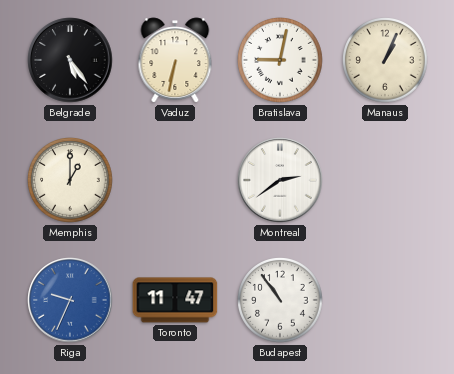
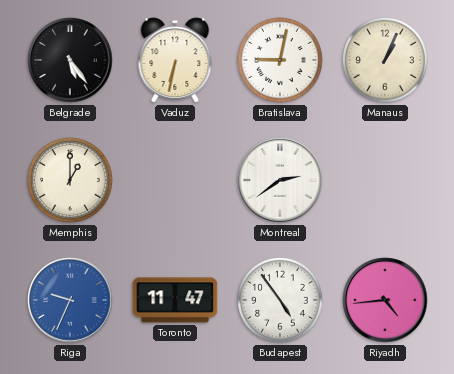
Budapest: 10:54 -> 4:54
Riyadh: none -> 4:44
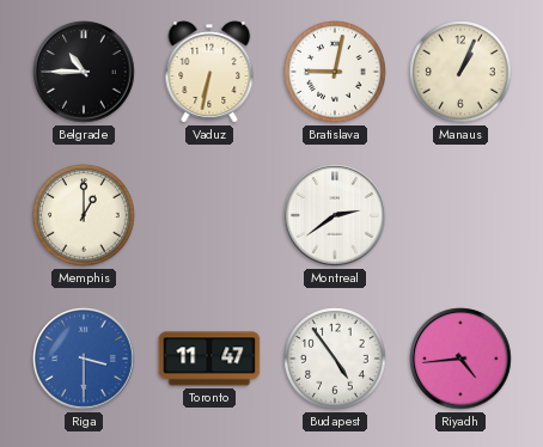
Belgrade: 5:24 -> 10:45
Riga: 9:34 -> 3:30
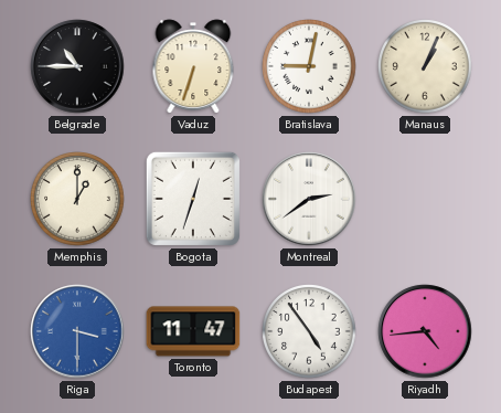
Vaduz: 6:32 -> 6:33
Bogota: none -> 12:33
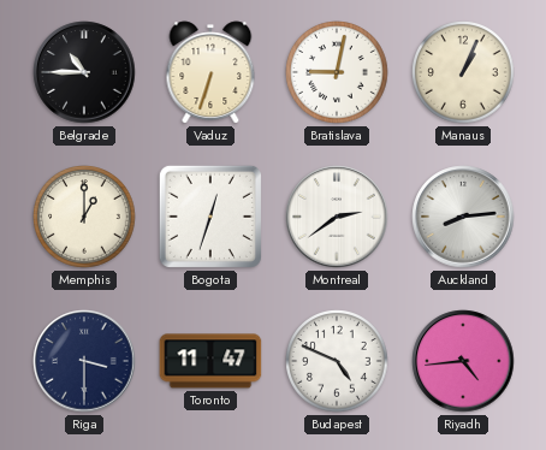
Auckland: none -> 8:14
Riga dial: blue -> navy
Budapest: 4:54 -> 4:49
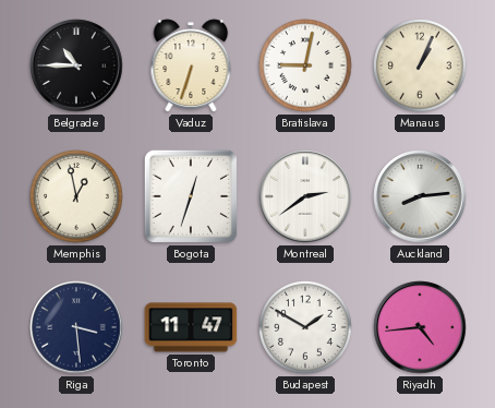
Memphis: 1:00 -> 12:58
Riga: 3:30 -> 3:29
Budapest: 4:49 -> 1:50
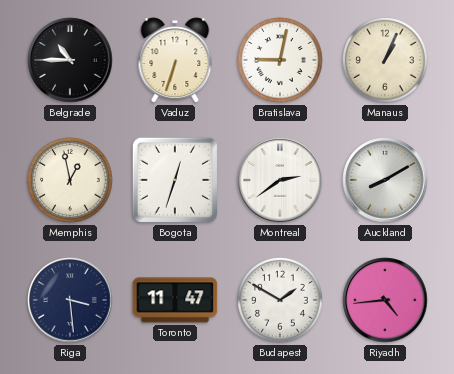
Auckland: 8:14 -> 8:10
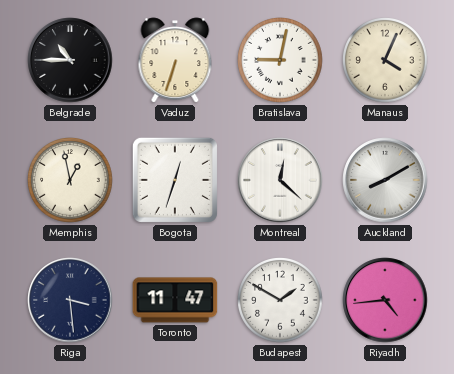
Manaus: 1:04 -> 4:04
Montreal: 2:39 -> 12:22
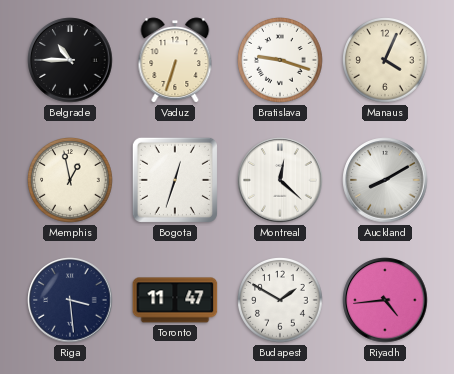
Bratislava: 9:02 -> 9:18
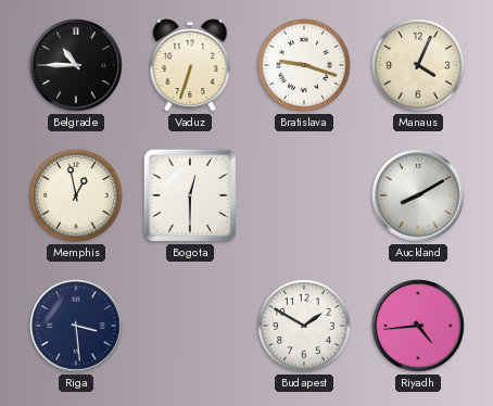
Bogota: 12:33 -> 12:30
Montreal: 12:22 -> none
Toronto: 11:47 -> none
